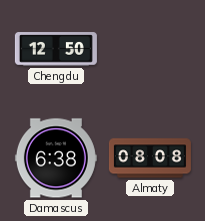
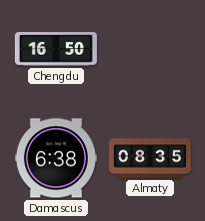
Chengdu: 12:50 -> 16:50
Almaty: 08:08 -> 08:35
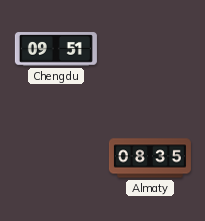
Chengdu: 16:50 -> 09:51
Damascus: 6:38 -> none
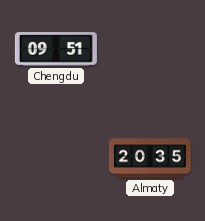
Almaty: 08:35 -> 20:35
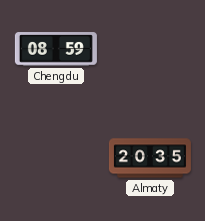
Chengdu: 09:51 -> 08:59
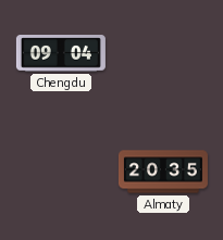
Chengdu: 08:59 -> 09:04
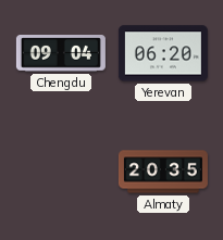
Yerevan: none -> 06:20
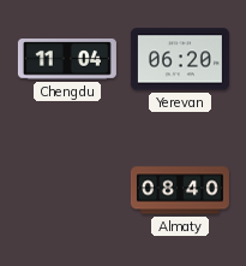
Chengdu: 09:04 -> 11:04
Almaty: 20:35 -> 08:40
